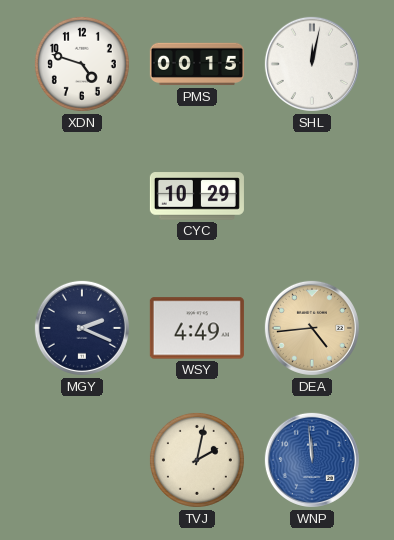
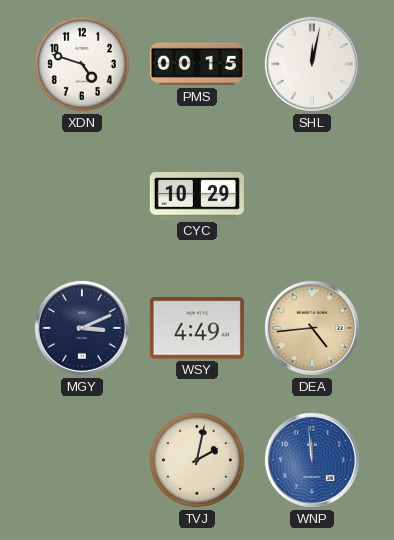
MGY: 2:19 -> 3:11
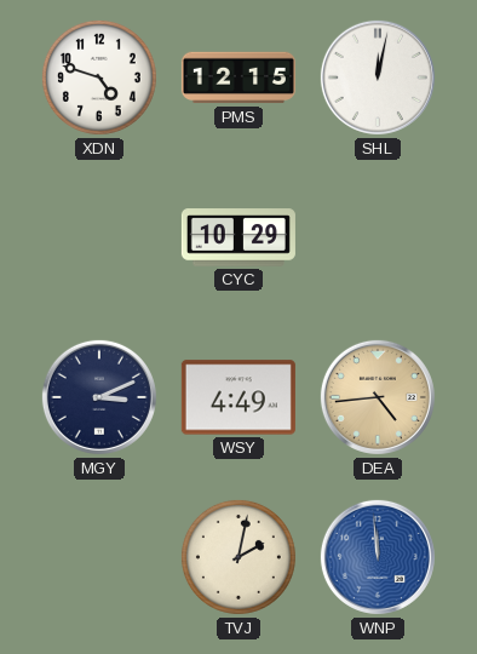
PMS: 00:15 -> 12:15
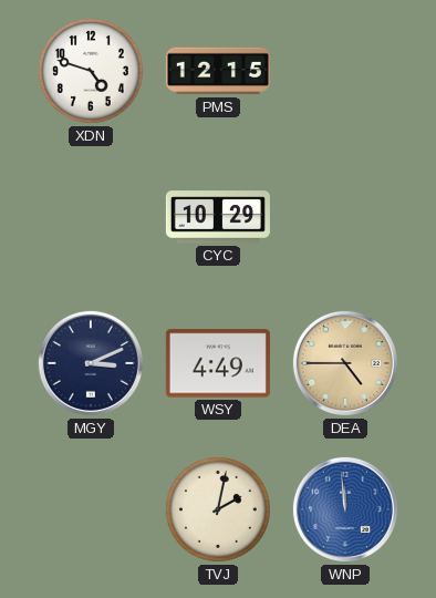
SHL: 12:02 -> none
DEA: 4:44 -> 4:45
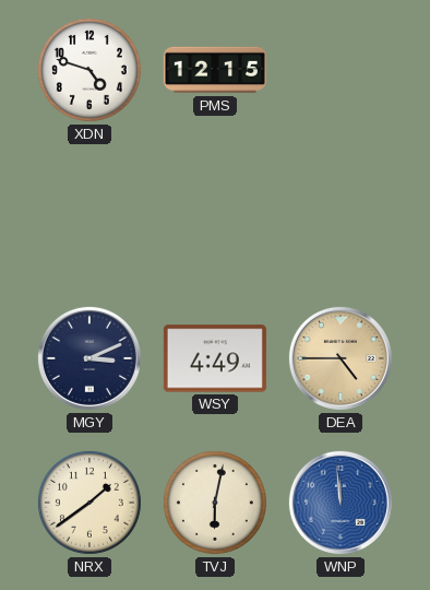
CYC: 10:29 -> none
NRX: none -> 1:39
TVJ: 2:02 -> 6:02
